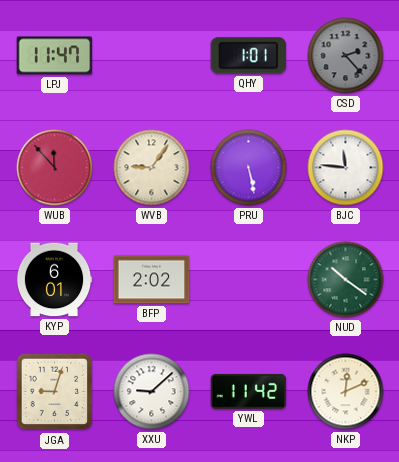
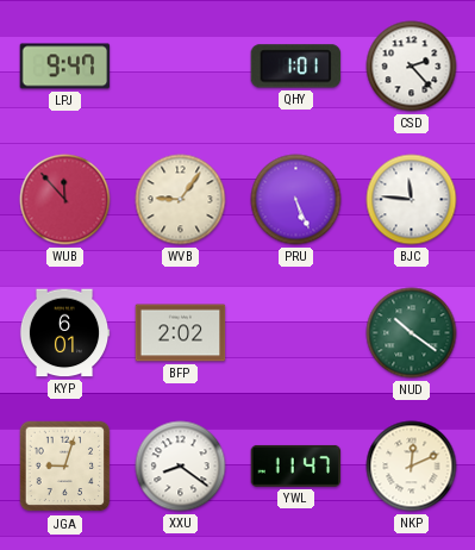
LPJ: 11:47 -> 9:47
CSD dial: grey -> white
PRU: 5:28 -> 5:26
XXU: 9:08 -> 8:21
YWL: 11:42 -> 11:47
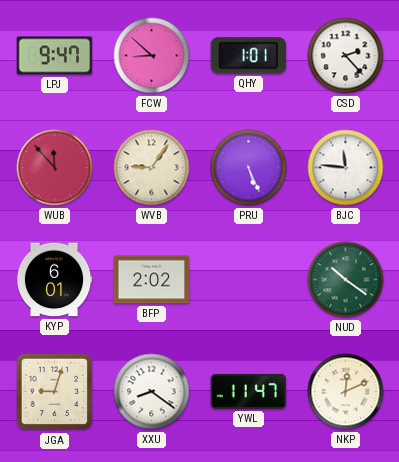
FCW: none -> 8:52
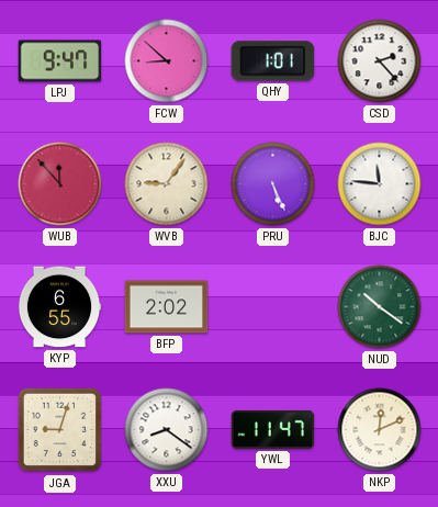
KYP: 6:01 -> 6:55
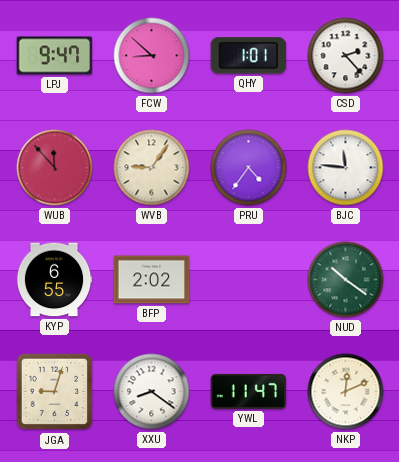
PRU: 5:26 -> 4:36
